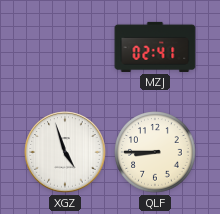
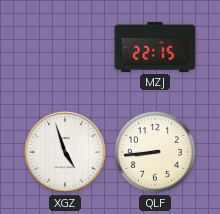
MZJ: 02:41 -> 22:15
QLF: 8:45 -> 8:44
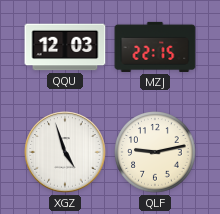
QQU: none -> 12:03
QLF: 8:44 -> 9:13
